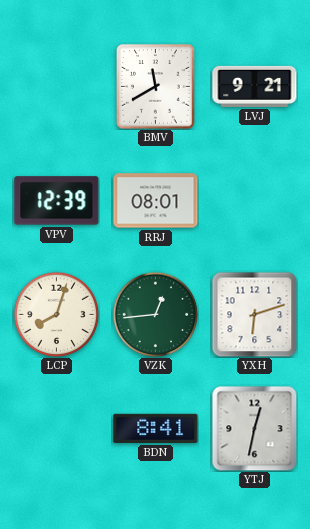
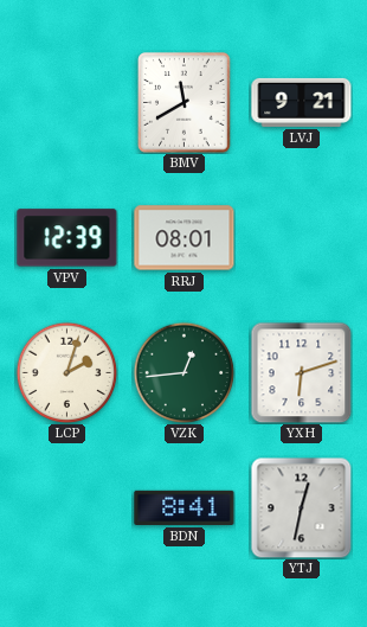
LCP: 8:03 -> 2:03
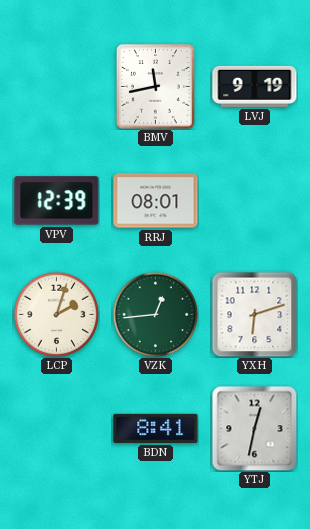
BMV: 11:40 -> 11:43
LVJ: 9:21 -> 9:19
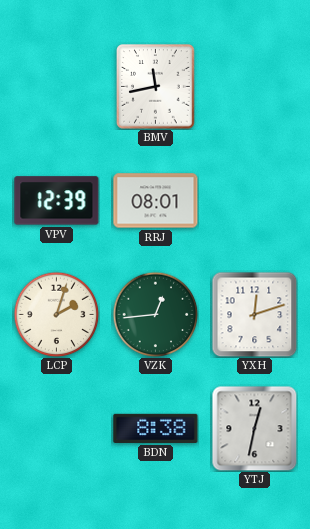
LVJ: 9:19 -> none
YXH: 6:12 -> 12:12
BDN: 8:41 -> 8:38
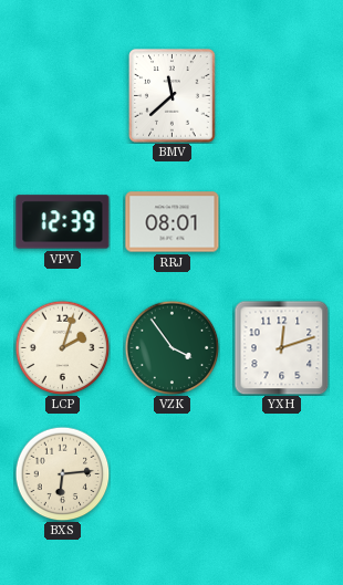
BMV: 11:43 -> 11:38
VZK: 12:44 -> 3:54
BXS: none -> 6:14
BDN: 8:38 -> none
YTJ: 12:32 -> none
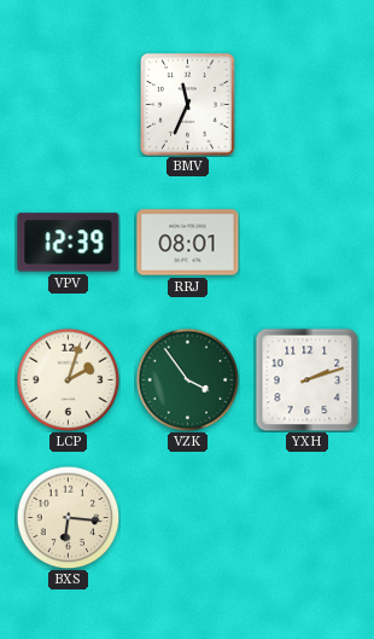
BMV: 11:38 -> 11:34
YXH: 12:12 -> 2:12
BXS: 6:14 -> 6:16
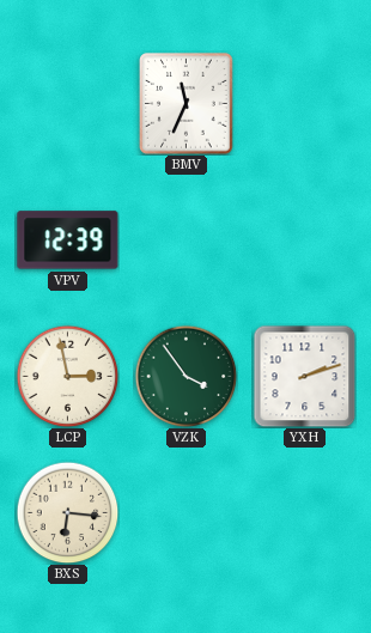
RRJ: 08:01 -> none
LCP: 2:03 -> 2:58
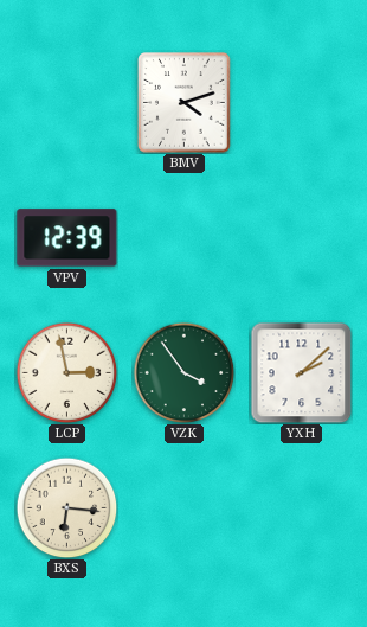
BMV: 11:34 -> 4:12
YXH: 2:12 -> 2:08
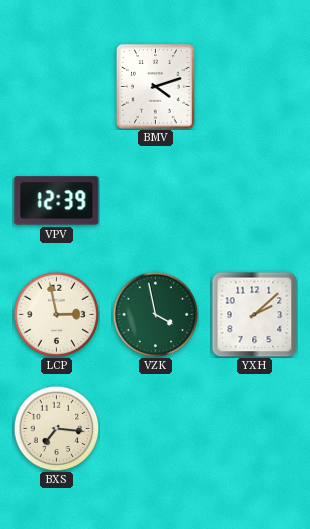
VZK: 3:54 -> 3:58
BXS: 6:16 -> 7:16
